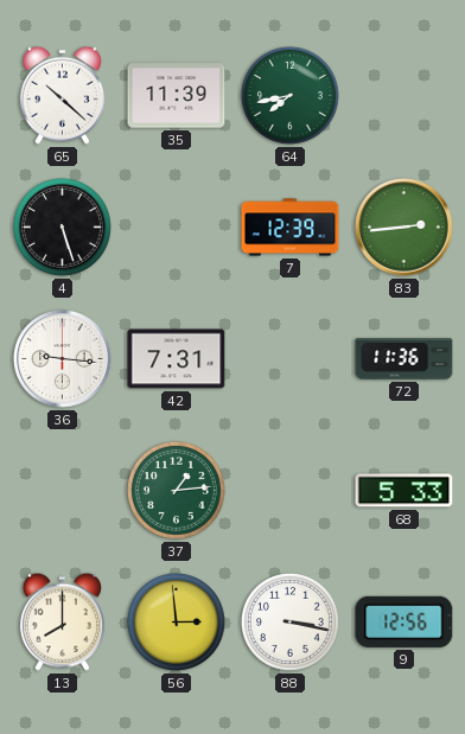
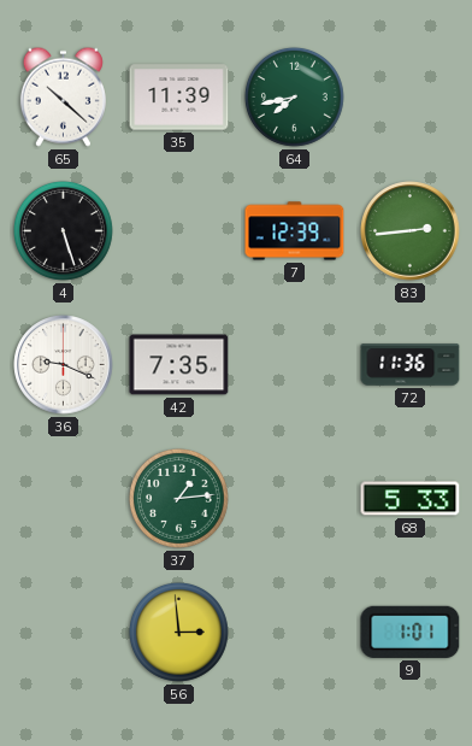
36: 9:16 -> 9:19
42: 7:31 -> 7:35
13: 8:00 -> none
88: 3:17 -> none
9: 12:56 -> 1:01
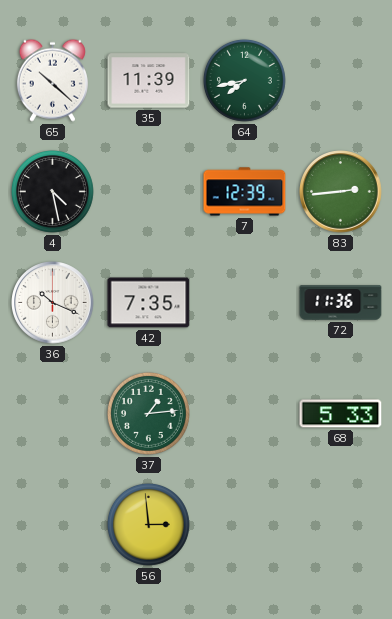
4: 5:27 -> 4:28
36: 9:19 -> 10:19
9: 1:01 -> none
